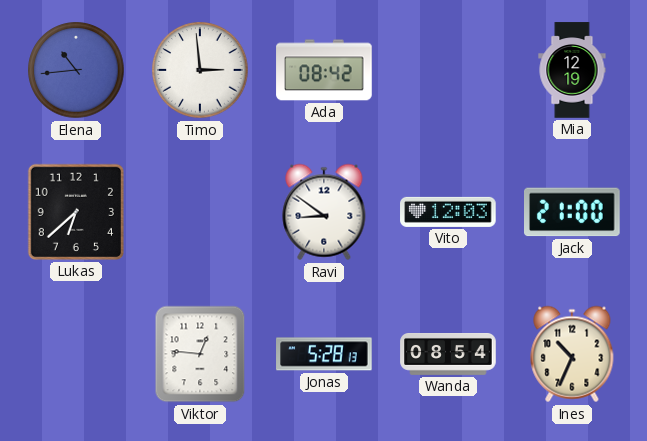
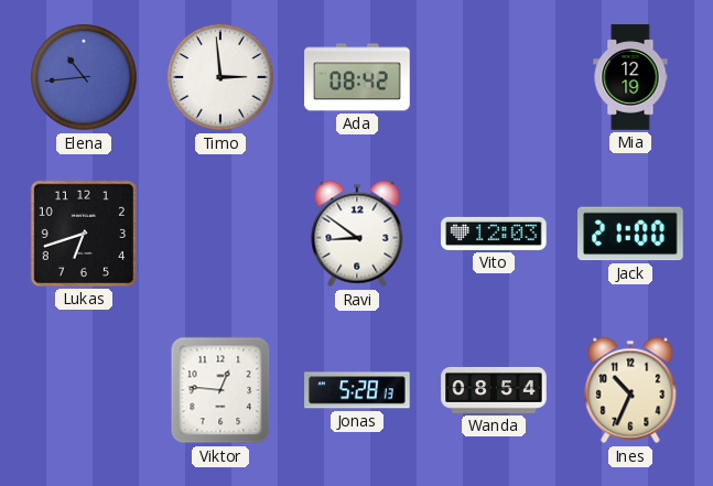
Lukas: 6:38 -> 6:42
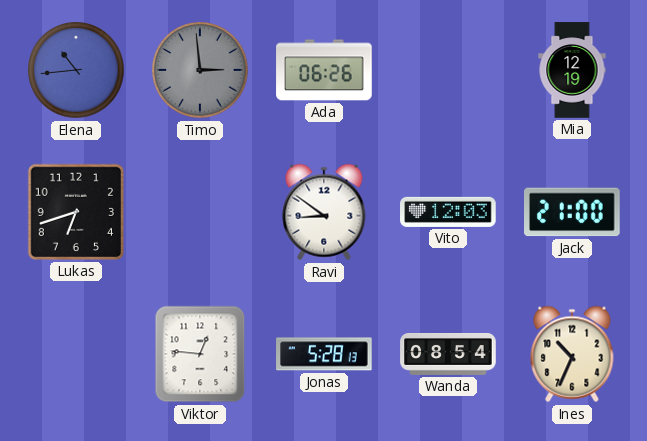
Timo dial: white -> grey
Ada: 08:42 -> 06:26
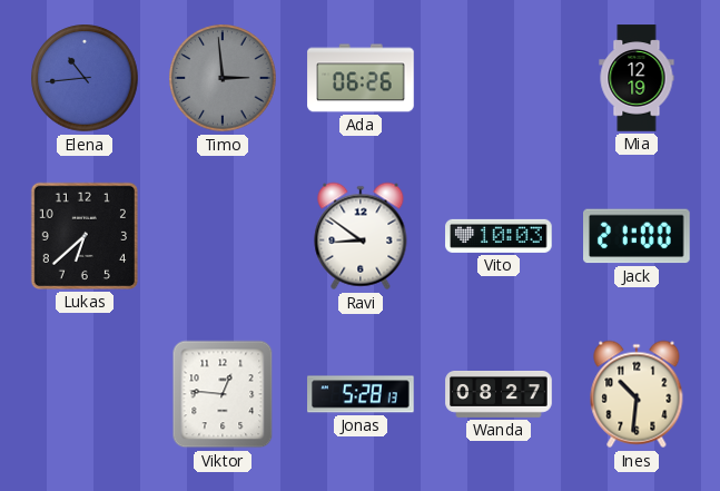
Lukas: 6:42 -> 6:38
Vito: 12:03 -> 10:03
Wanda: 08:54 -> 08:27
Ines: 10:34 -> 10:31
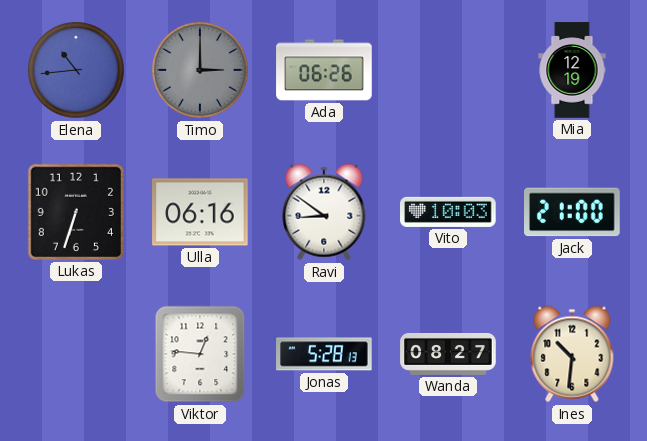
Timo: 2:59 -> 3:00
Lukas: 6:38 -> 6:33
Ulla: none -> 06:16
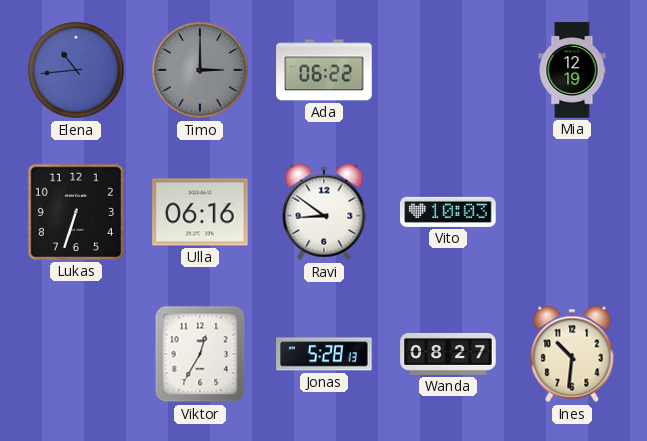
Ada: 06:26 -> 06:22
Jack: 21:00 -> none
Viktor: 12:46 -> 12:35
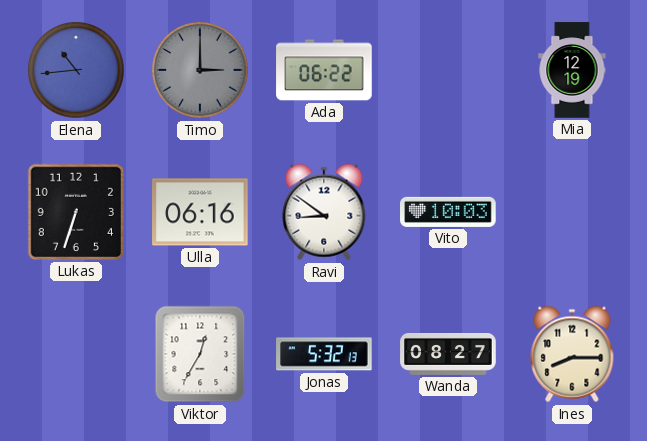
Jonas: 5:28 -> 5:32
Ines: 10:31 -> 8:15
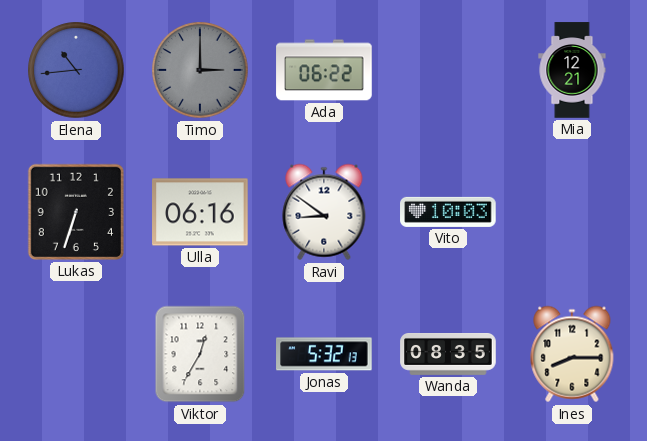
Mia: 12:19 -> 12:21
Wanda: 08:27 -> 08:35
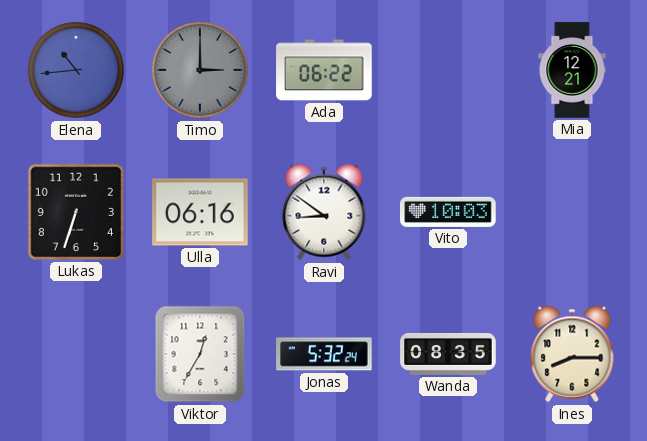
Jonas: 5:32:13 -> 5:32:24
